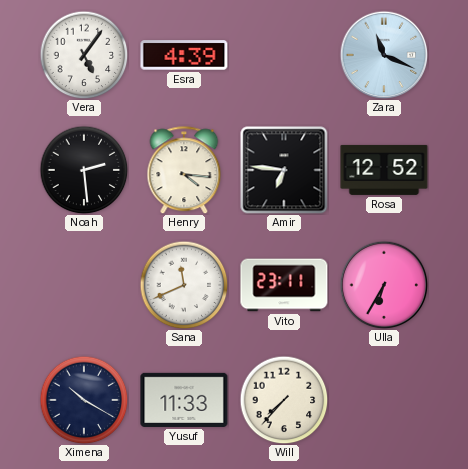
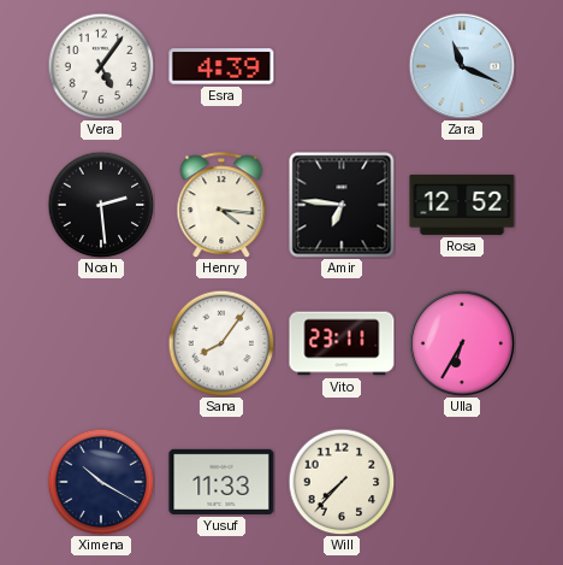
Sana: 11:41 -> 8:06
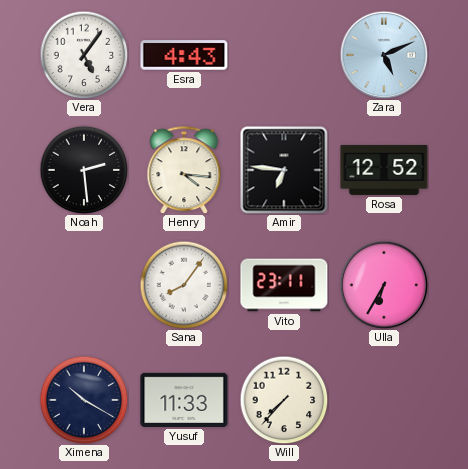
Esra: 4:39 -> 4:43
Zara: 11:19 -> 5:11
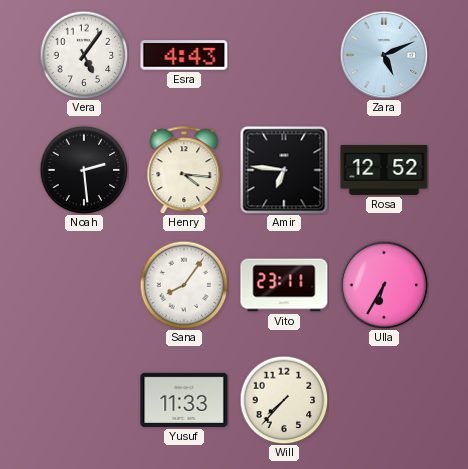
Ximena: 10:20 -> none
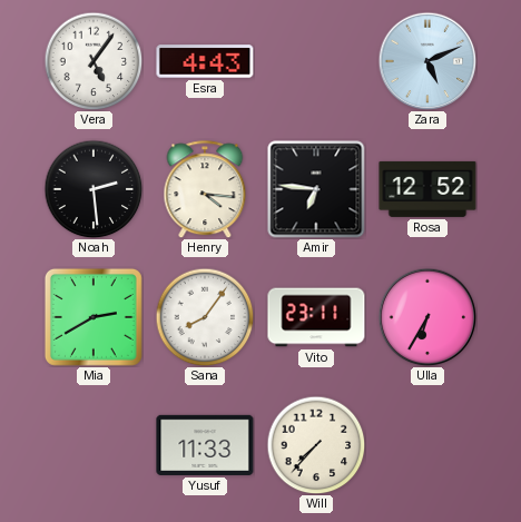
Mia: none -> 2:40
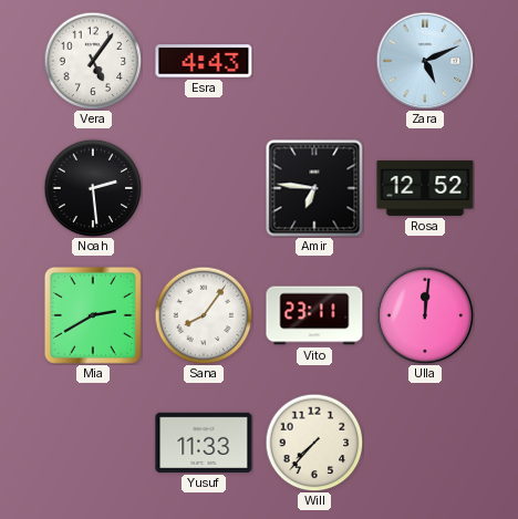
Henry: 4:16 -> none
Ulla: 6:35 -> 12:01
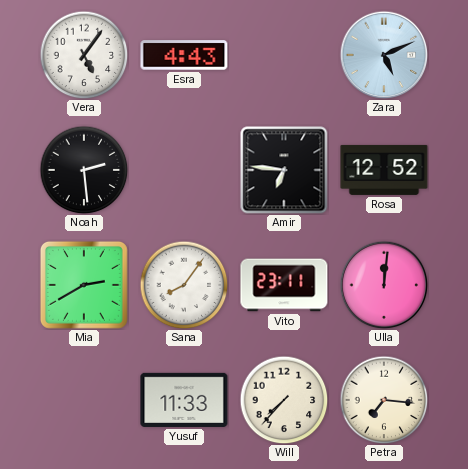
Petra: none -> 7:16
